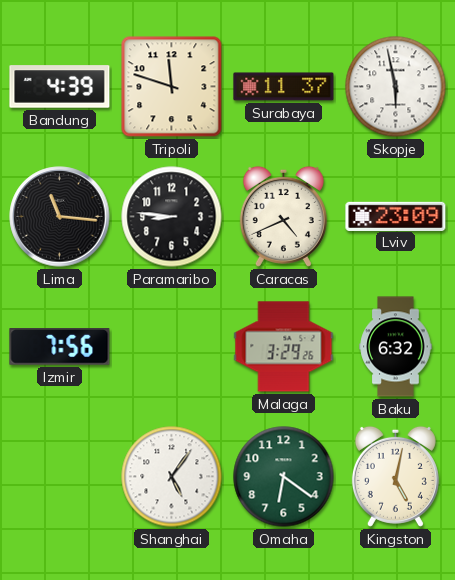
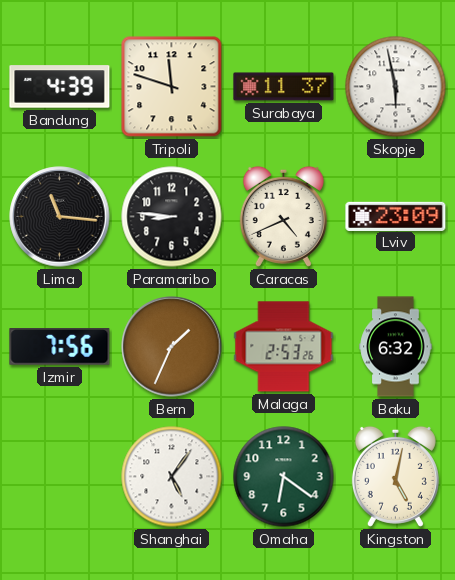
Bern: none -> 1:34
Malaga: 3:29 -> 2:53
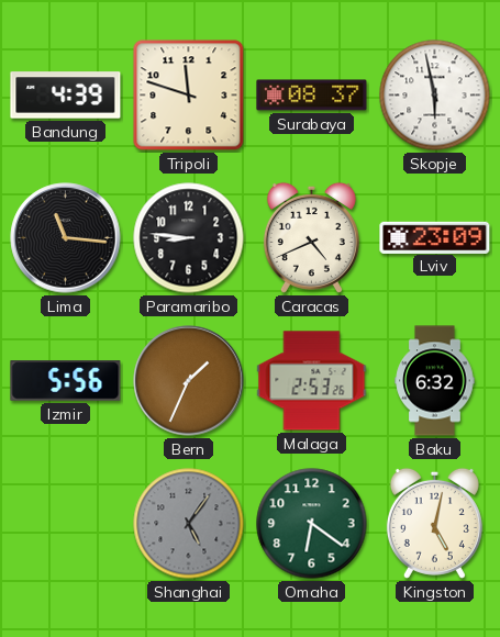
Surabaya: 11:37 -> 08:37
Izmir: 7:56 -> 5:56
Shanghai dial: white -> grey
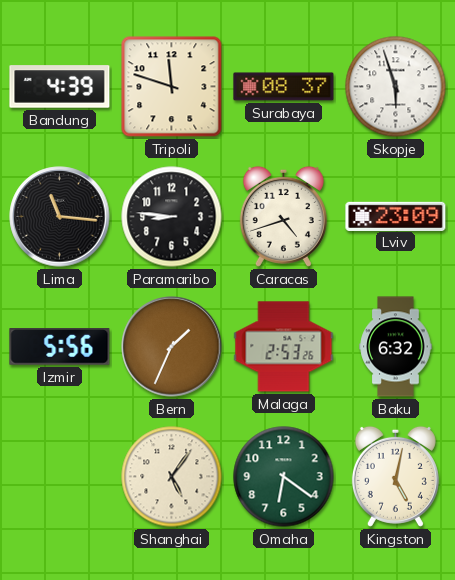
Skopje: 5:58 -> 5:57
Caracas: 4:41 -> 4:42
Shanghai dial: grey -> cream
